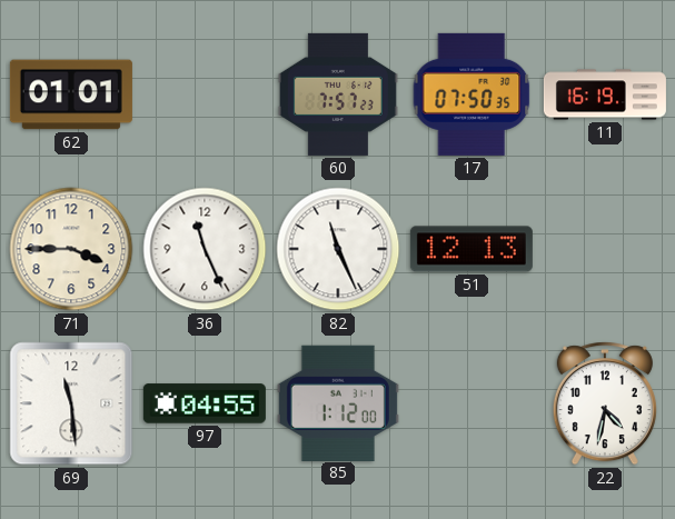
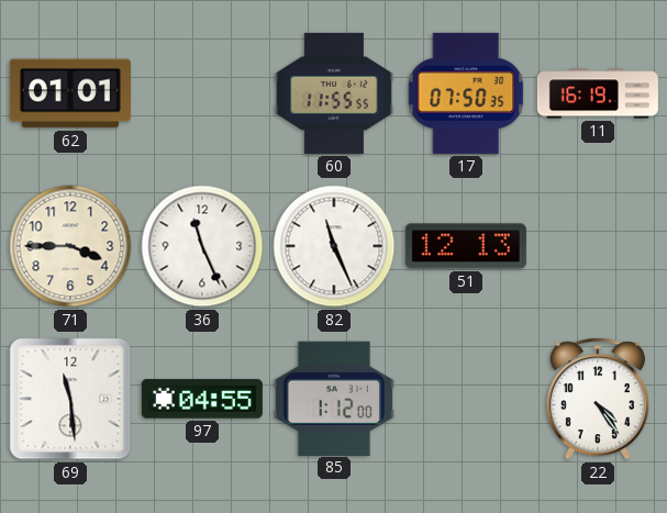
60: 7:57 -> 11:55
22: 4:32 -> 4:24
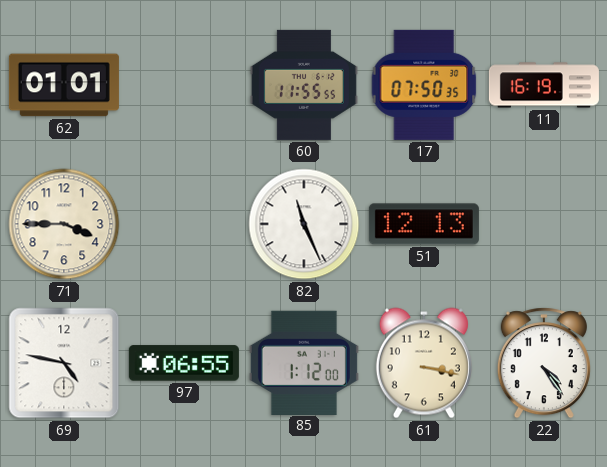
36: 11:26 -> none
69: 11:29 -> 4:47
97: 04:55 -> 06:55
61: none -> 3:17
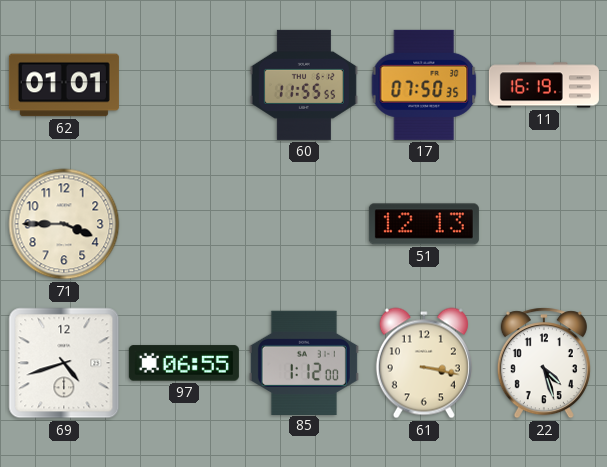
82: 11:26 -> none
69: 4:47 -> 4:42
22: 4:24 -> 4:27
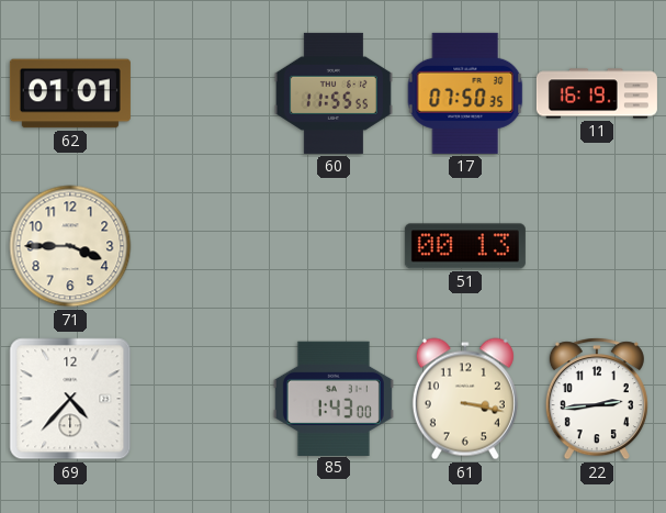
51: 12:13 -> 00:13
69: 4:42 -> 4:37
97: 06:55 -> none
85: 1:12 -> 1:43
22: 4:27 -> 2:44
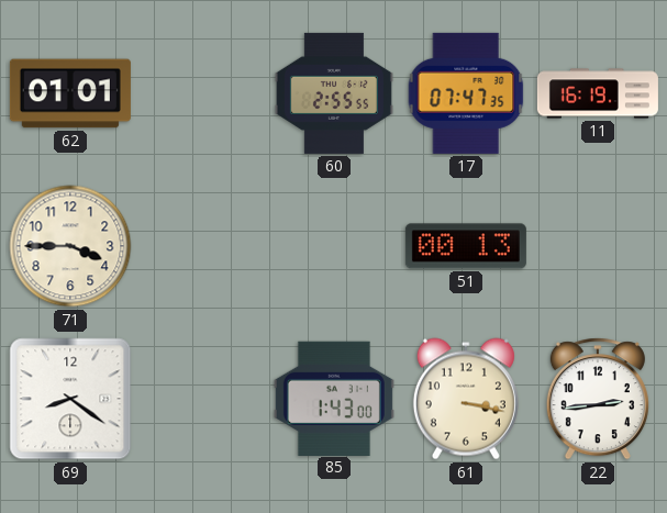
60: 11:55 -> 2:55
17: 07:50 -> 07:47
69: 4:37 -> 8:21
